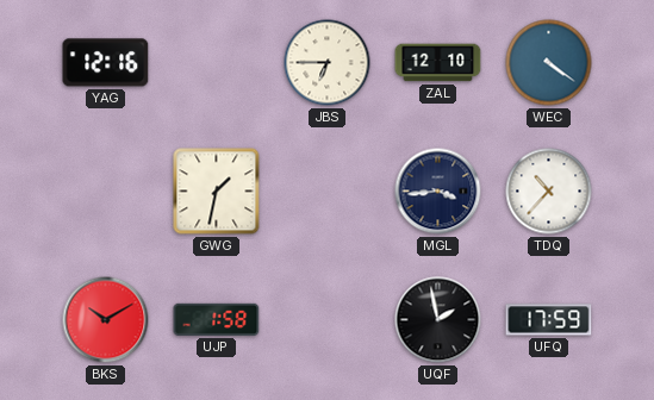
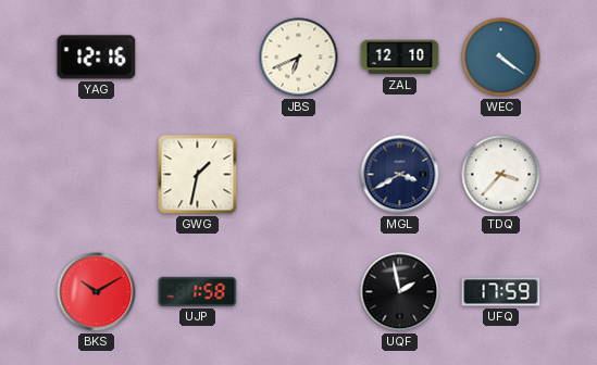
JBS: 6:45 -> 6:41
MGL: 3:44 -> 3:40
TDQ: 10:37 -> 3:37
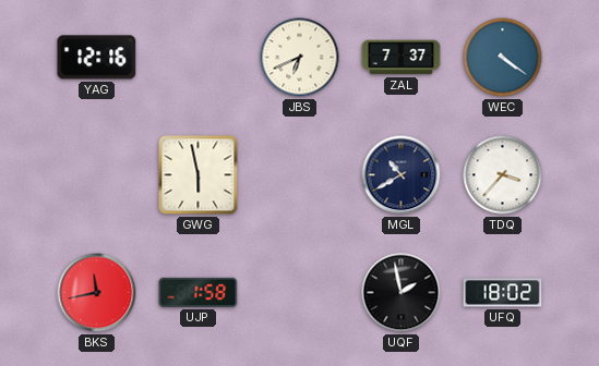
ZAL: 12:10 -> 7:37
GWG: 1:32 -> 5:58
MGL: 3:40 -> 10:40
BKS: 10:10 -> 11:43
UFQ: 17:59 -> 18:02
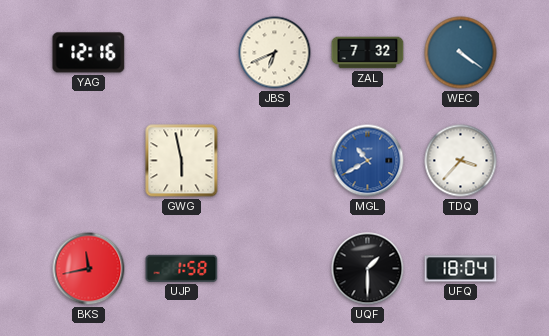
ZAL: 7:37 -> 7:32
MGL dial: navy -> blue
UQF: 1:58 -> 1:30
UFQ: 18:02 -> 18:04
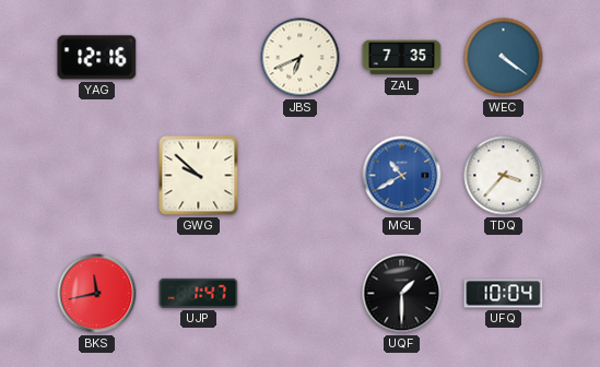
ZAL: 7:32 -> 7:35
GWG: 5:58 -> 9:52
UJP: 1:58 -> 1:47
UFQ: 18:04 -> 10:04
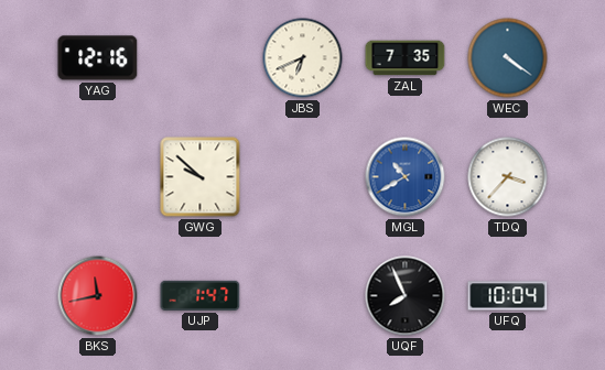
UQF: 1:30 -> 7:56
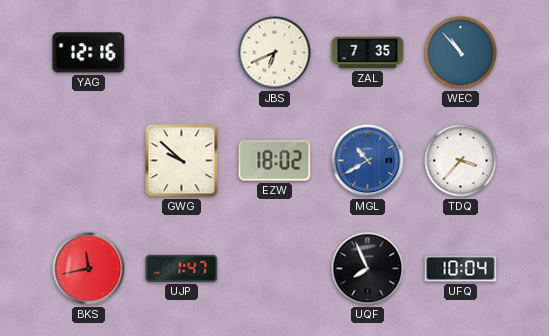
WEC: 4:21 -> 10:53
EZW: none -> 18:02
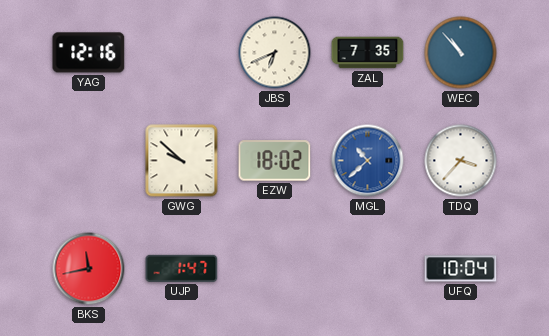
MGL: 10:40 -> 10:38
UQF: 7:56 -> none
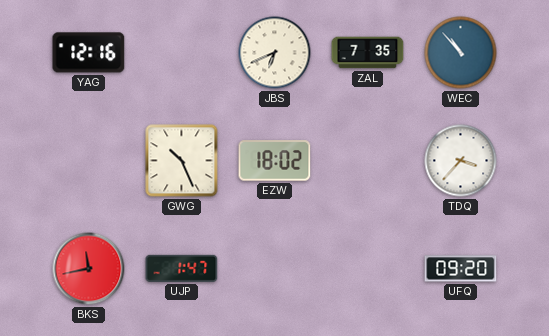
GWG: 9:52 -> 10:26
MGL: 10:38 -> none
UFQ: 10:04 -> 09:20
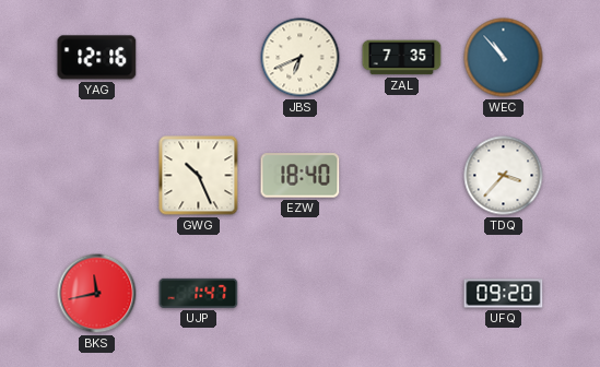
EZW: 18:02 -> 18:40
